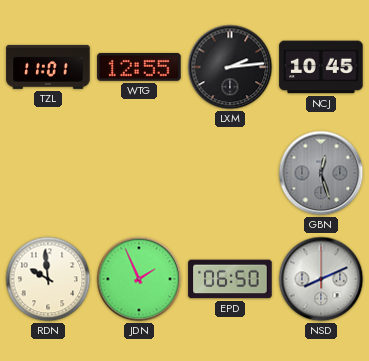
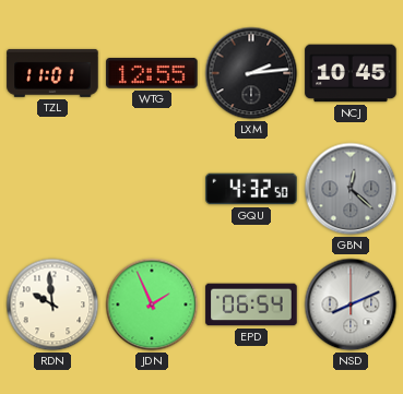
GQU: none -> 4:32
GBN: 12:27 -> 12:22
EPD: 06:50 -> 06:54
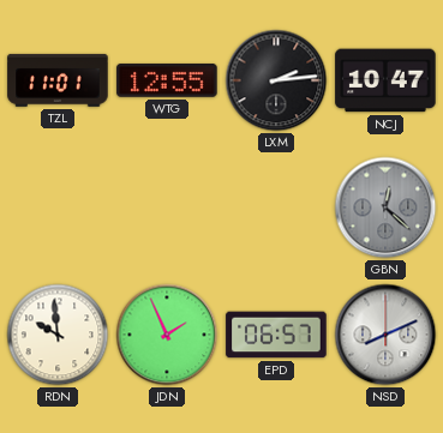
NCJ: 10:45 -> 10:47
GQU: 4:32 -> none
EPD: 06:54 -> 06:57
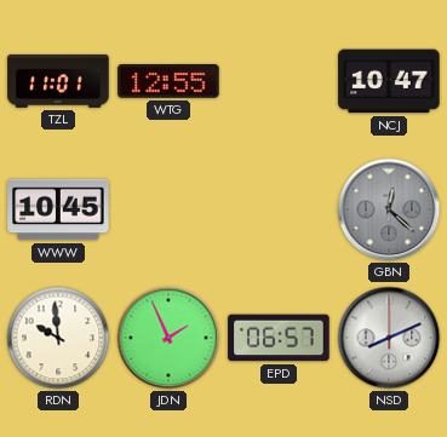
LXM: 2:14 -> none
WWW: none -> 10:45
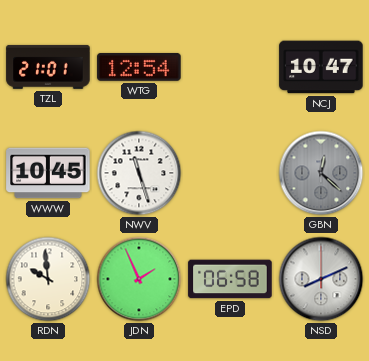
TZL: 11:01 -> 21:01
WTG: 12:55 -> 12:54
NWV: none -> 11:27
EPD: 06:57 -> 06:58
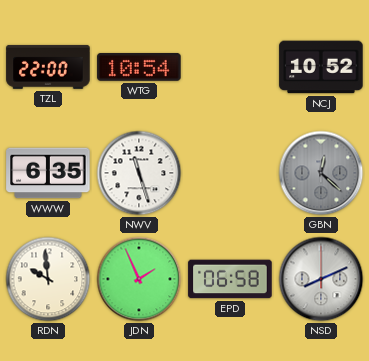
TZL: 21:01 -> 22:00
WTG: 12:54 -> 10:54
NCJ: 10:47 -> 10:52
WWW: 10:45 -> 6:35
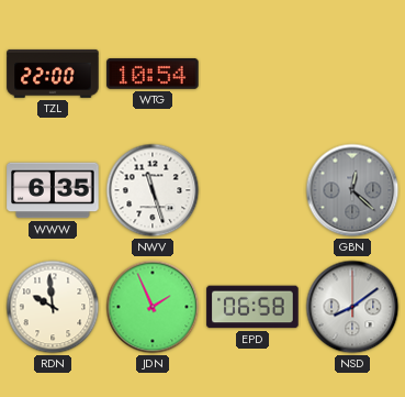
NCJ: 10:52 -> none
NSD: 8:11 -> 8:09
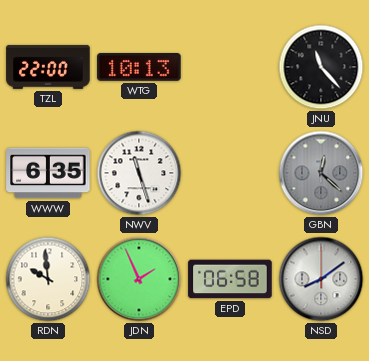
WTG: 10:54 -> 10:13
JNU: none -> 11:23
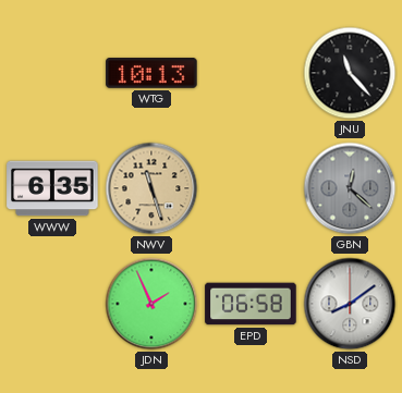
TZL: 22:00 -> none
NWV dial: white -> champagne
RDN: 9:59 -> none
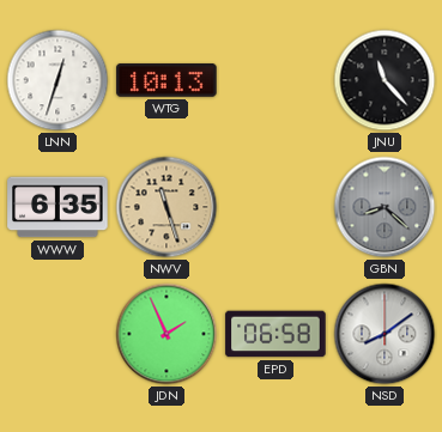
LNN: none -> 12:33
GBN: 12:22 -> 8:22
